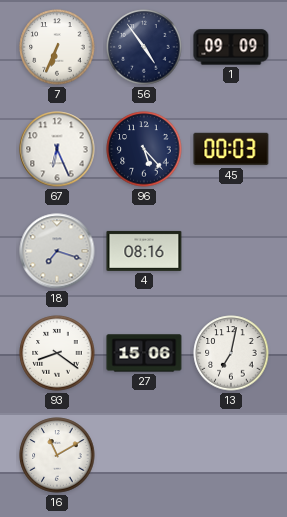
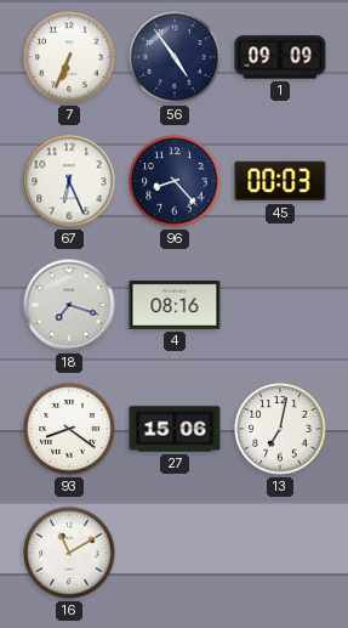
96: 5:23 -> 8:23
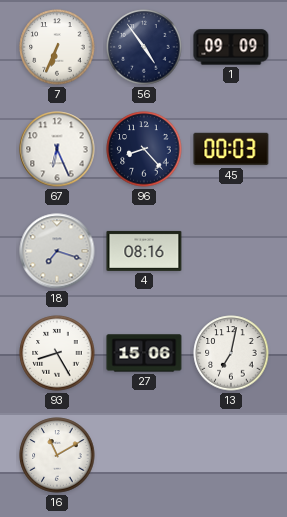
93: 8:21 -> 8:25
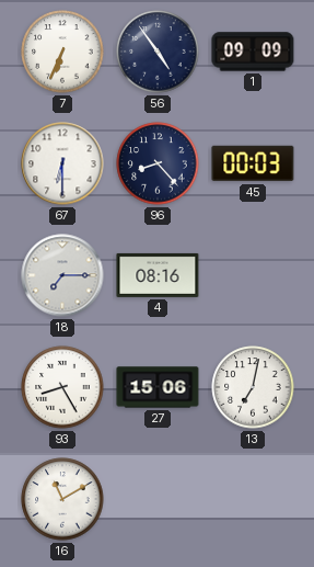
67: 6:26 -> 6:30
18: 7:18 -> 7:15
